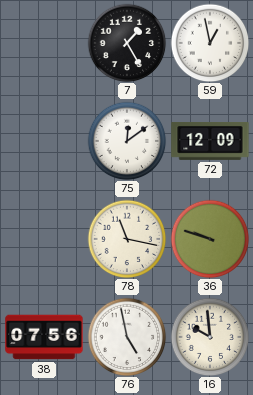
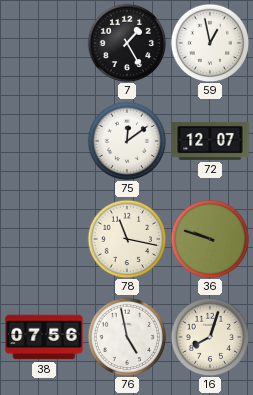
72: 12:09 -> 12:07
16: 9:59 -> 8:03
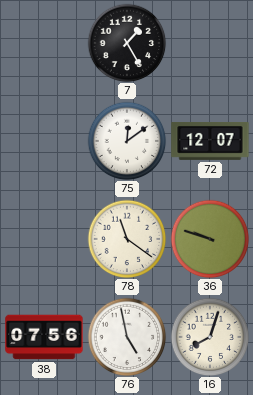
59: 12:58 -> none
78: 11:17 -> 11:21
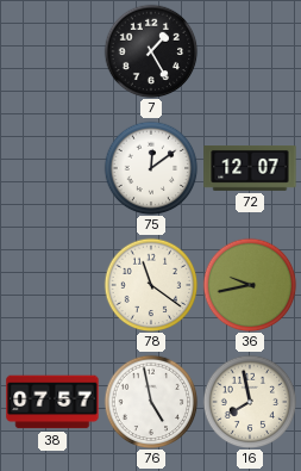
36: 9:48 -> 9:43
38: 07:56 -> 07:57
16: 8:03 -> 7:58
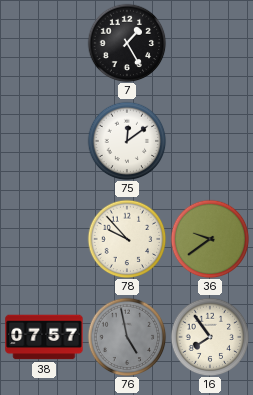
72: 12:07 -> none
78: 11:21 -> 9:53
36: 9:43 -> 9:39
76 dial: white -> grey
16: 7:58 -> 7:54
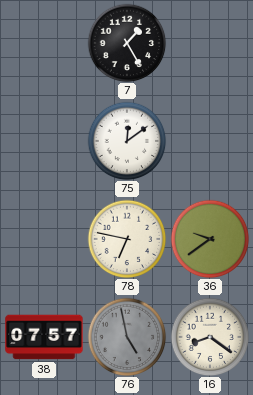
78: 9:53 -> 6:47
16: 7:54 -> 8:21
